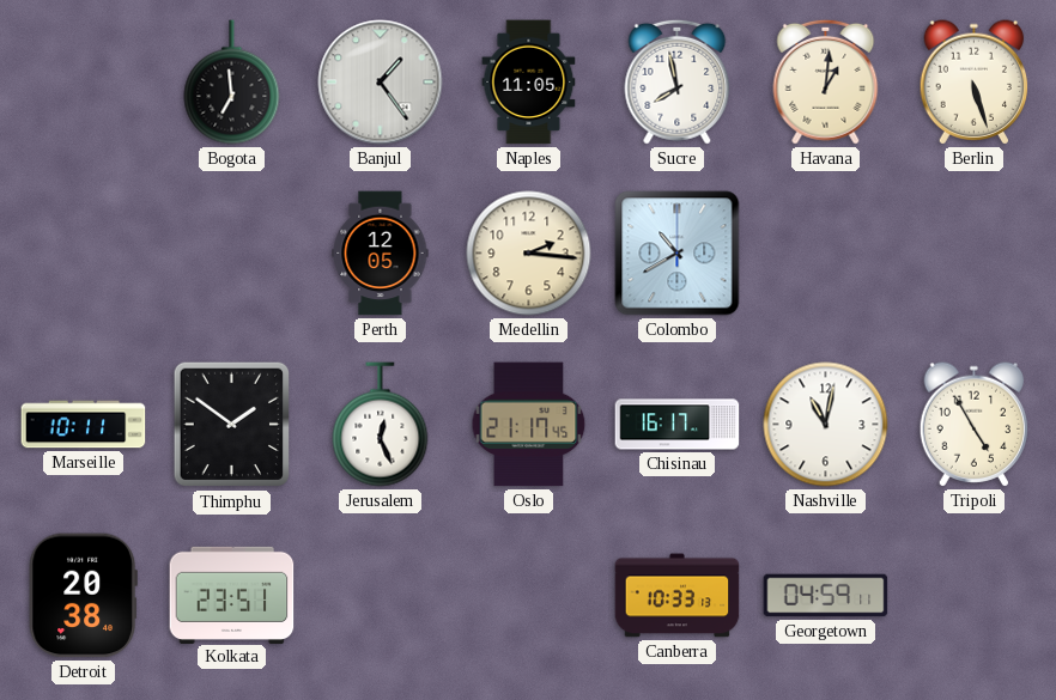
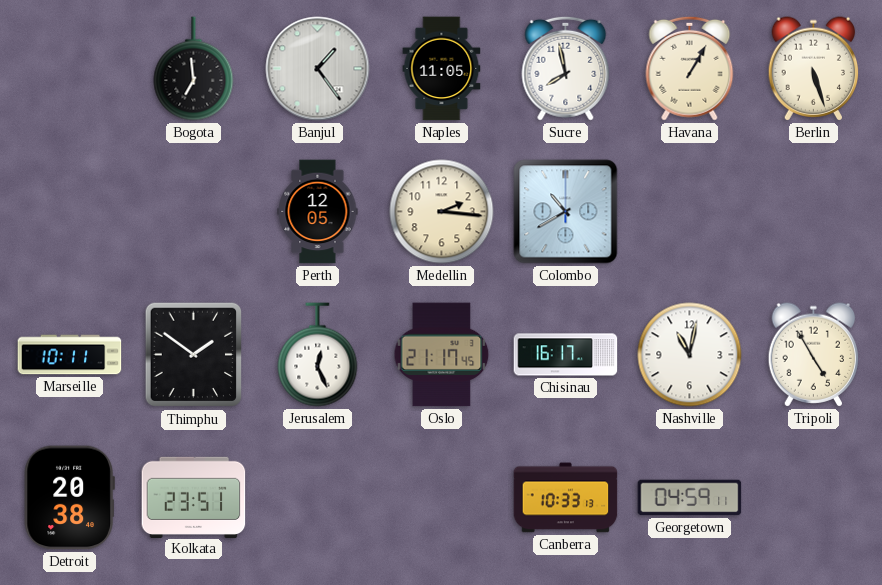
Havana: 1:01 -> 1:05
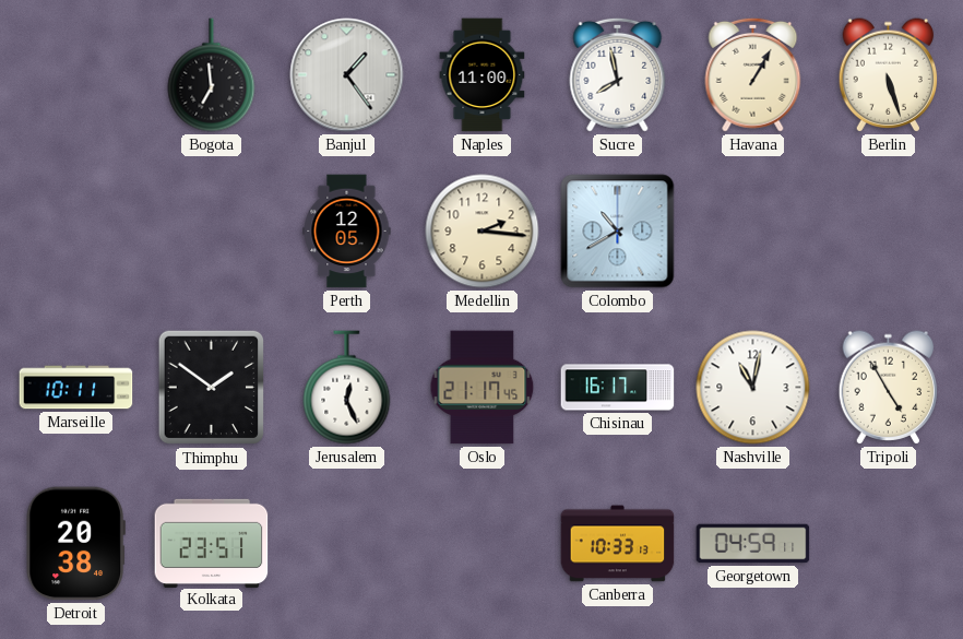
Naples: 11:05 -> 11:00
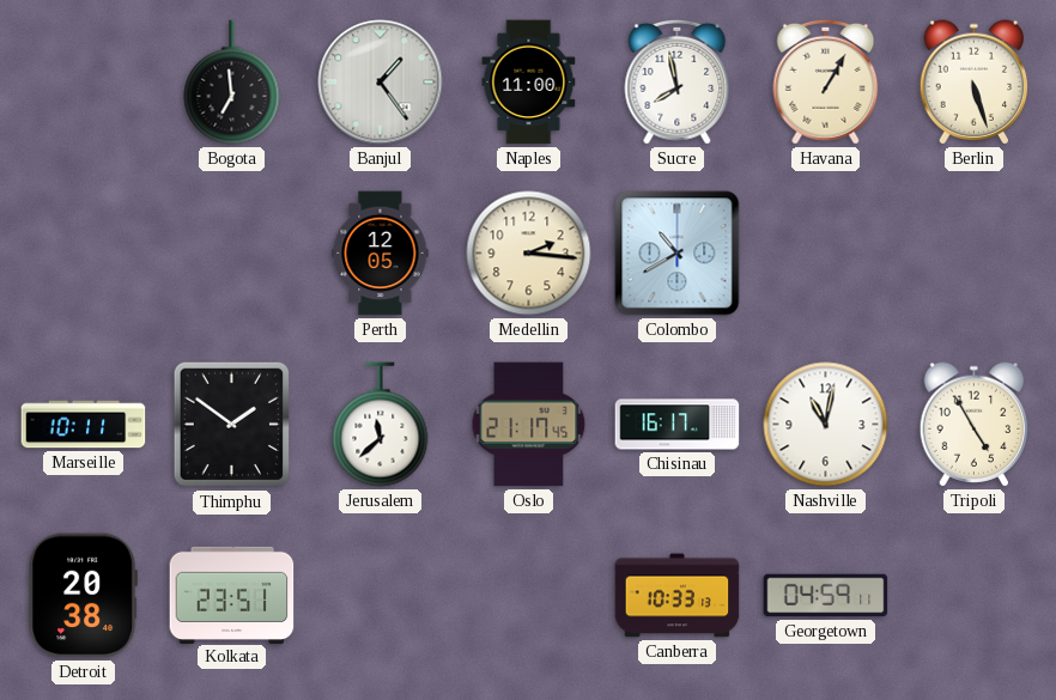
Jerusalem: 12:26 -> 11:38
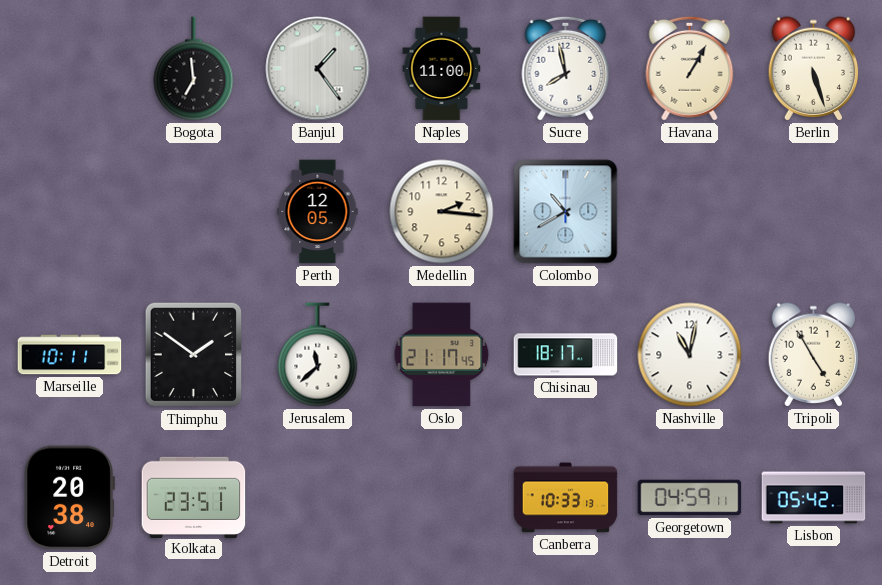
Chisinau: 16:17 -> 18:17
Lisbon: none -> 05:42
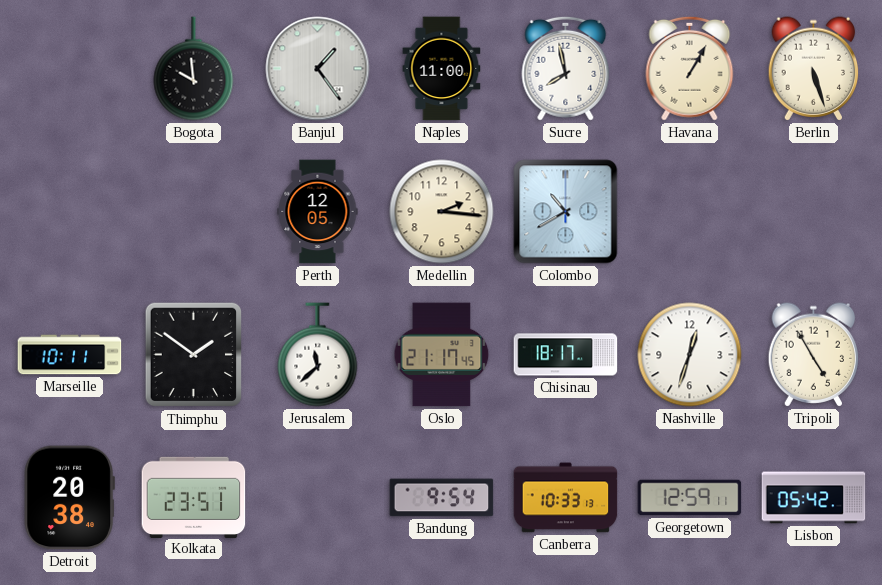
Bogota: 6:59 -> 9:59
Nashville: 11:02 -> 12:33
Bandung: none -> 9:54
Georgetown: 04:59 -> 12:59
